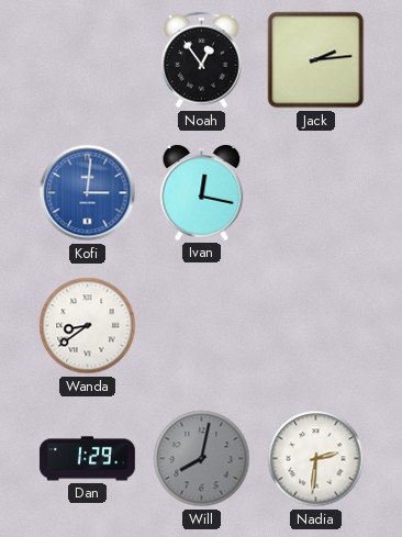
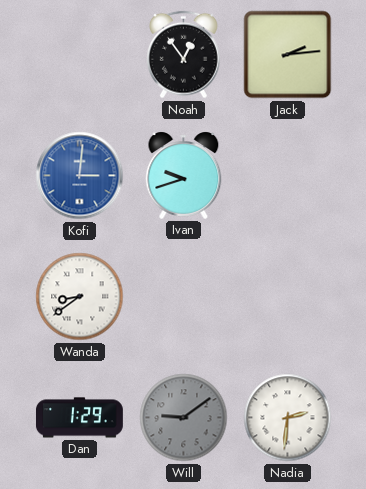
Ivan: 12:17 -> 9:42
Will: 8:02 -> 9:09
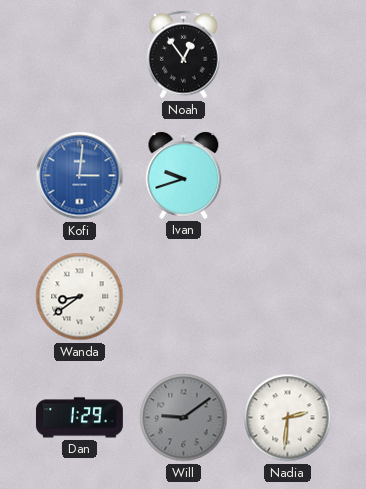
Jack: 2:14 -> none
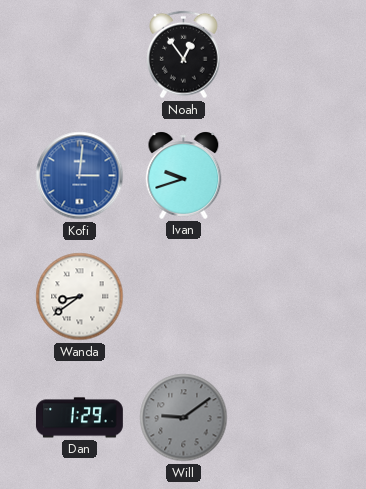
Nadia: 2:31 -> none
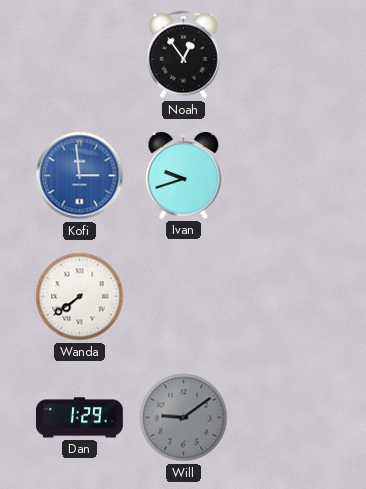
Kofi: 3:01 -> 2:59
Wanda: 8:39 -> 7:39
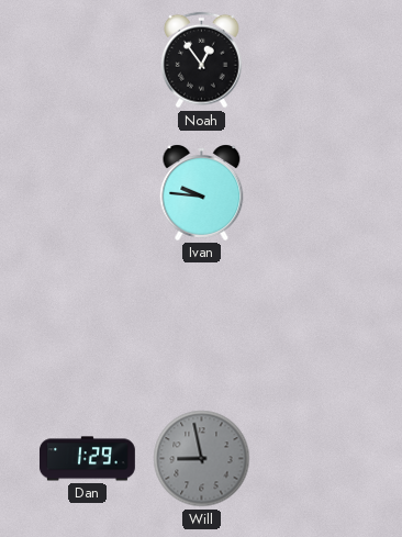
Kofi: 2:59 -> none
Ivan: 9:42 -> 9:46
Wanda: 7:39 -> none
Will: 9:09 -> 8:58
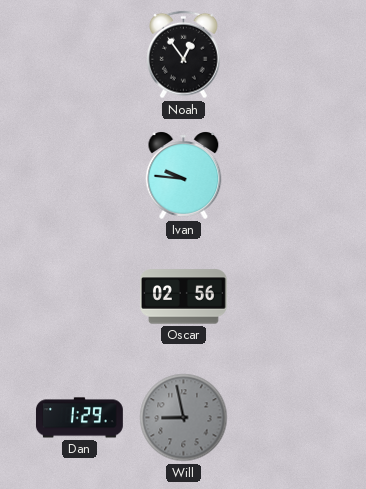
Oscar: none -> 02:56
